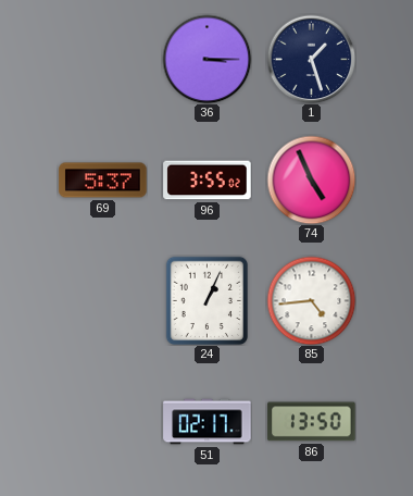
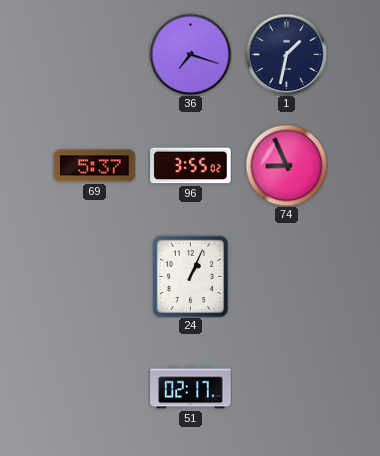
36: 3:15 -> 7:18
1: 1:27 -> 1:32
74: 4:56 -> 8:56
85: 4:44 -> none
86: 13:50 -> none
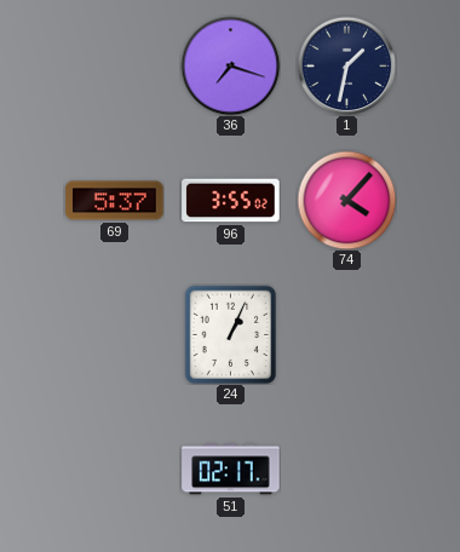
74: 8:56 -> 4:07
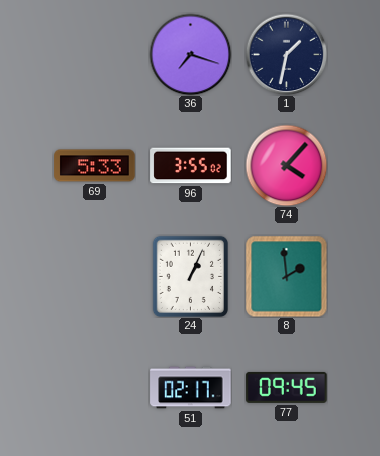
69: 5:37 -> 5:33
8: none -> 1:59
77: none -> 09:45
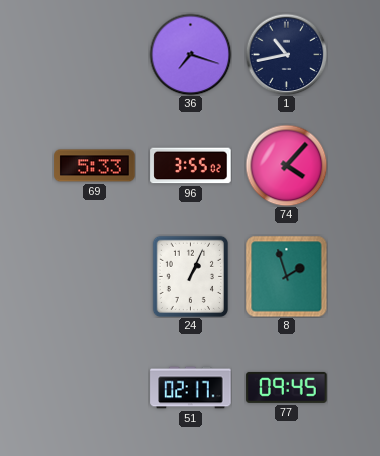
1: 1:32 -> 10:43
8: 1:59 -> 1:57
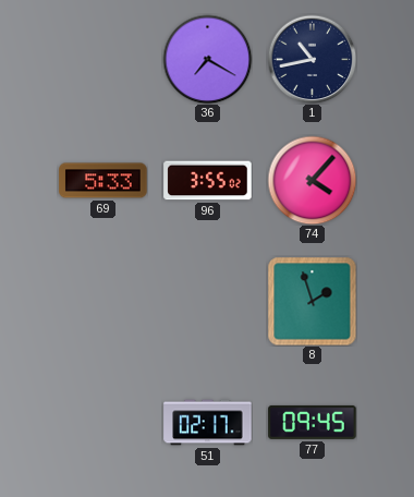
36: 7:18 -> 7:20
24: 1:04 -> none
